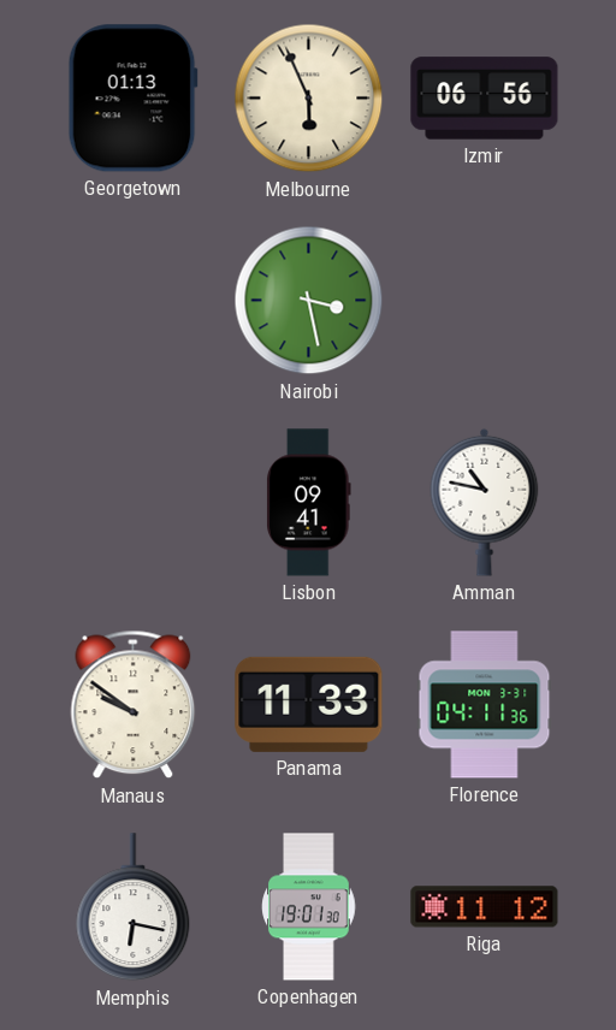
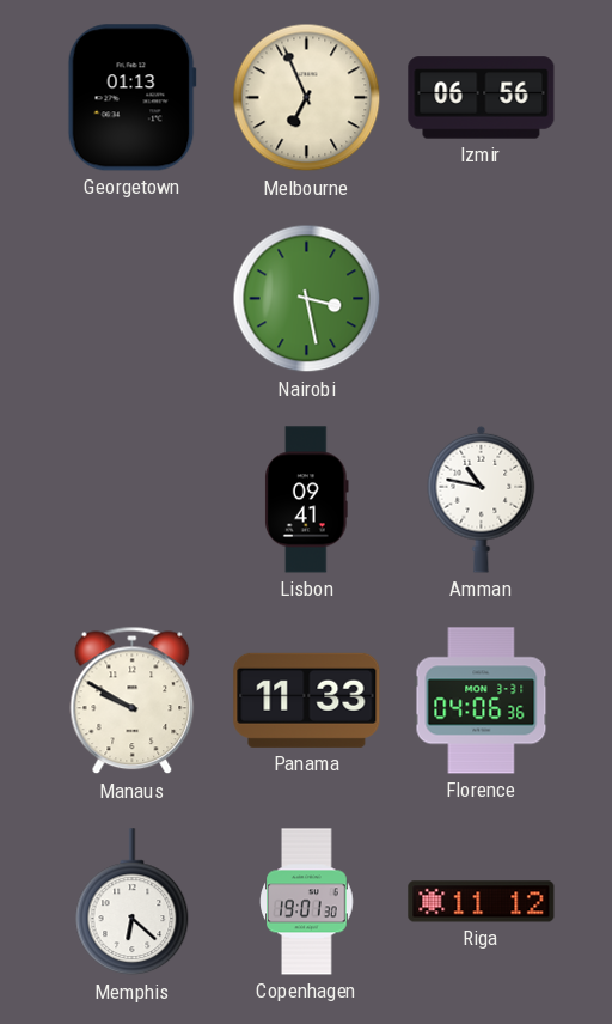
Melbourne: 5:56 -> 6:56
Manaus: 9:51 -> 9:50
Florence: 04:11 -> 04:06
Memphis: 6:17 -> 6:22
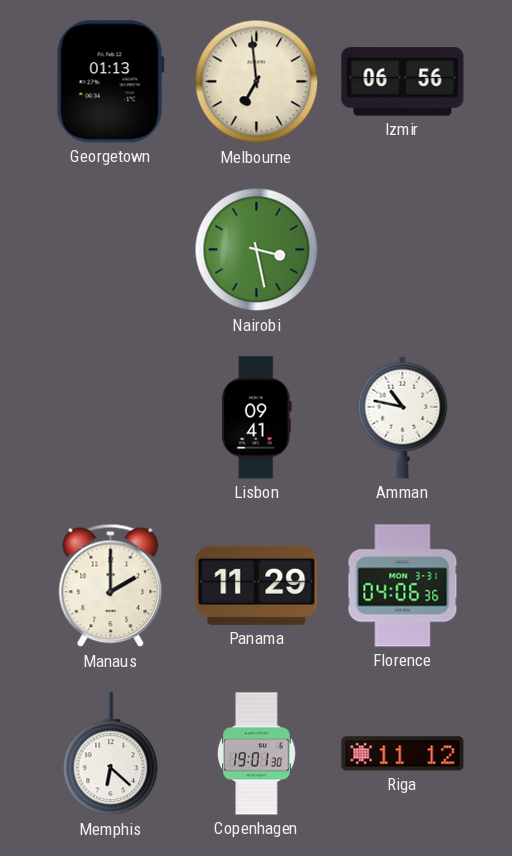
Melbourne: 6:56 -> 6:59
Manaus: 9:50 -> 2:00
Panama: 11:33 -> 11:29
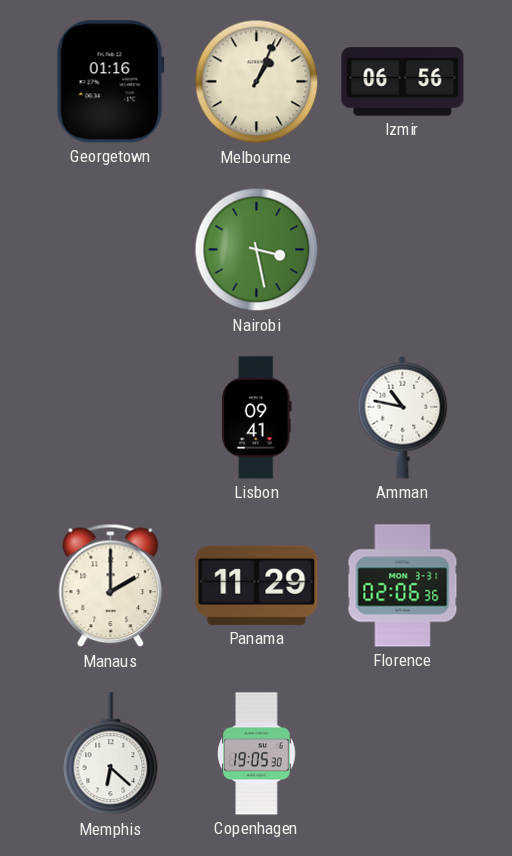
Georgetown: 01:13 -> 01:16
Melbourne: 6:59 -> 1:04
Florence: 04:06 -> 02:06
Copenhagen: 19:01 -> 19:05
Riga: 11:12 -> none
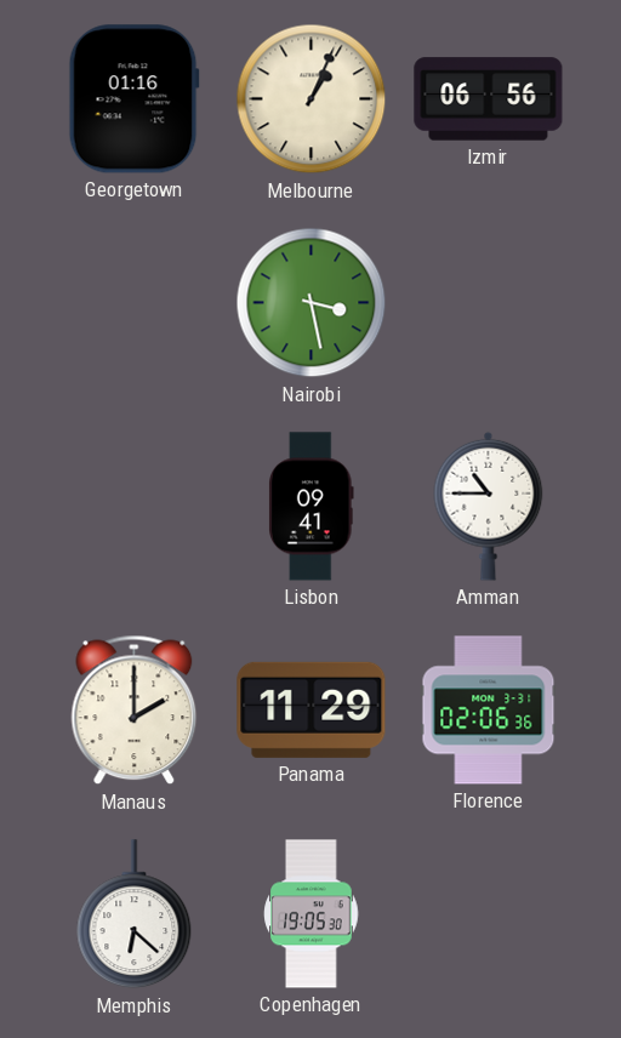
Amman: 10:47 -> 10:45
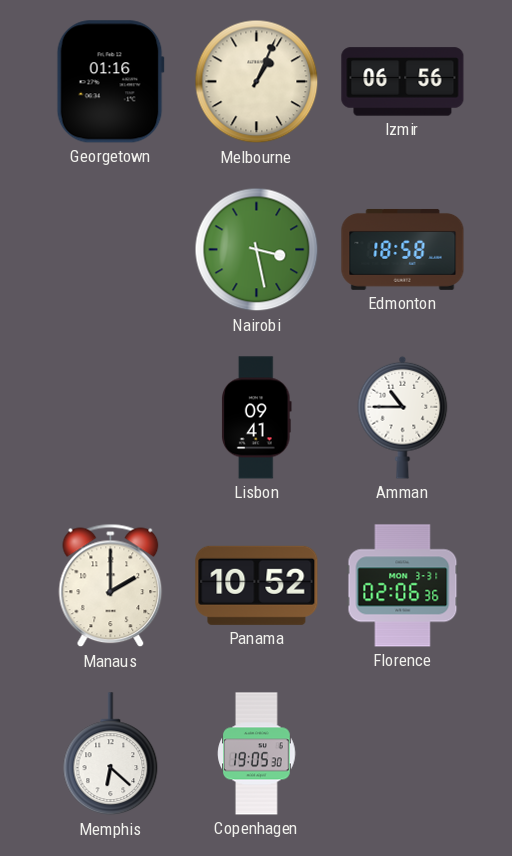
Edmonton: none -> 18:58
Panama: 11:29 -> 10:52
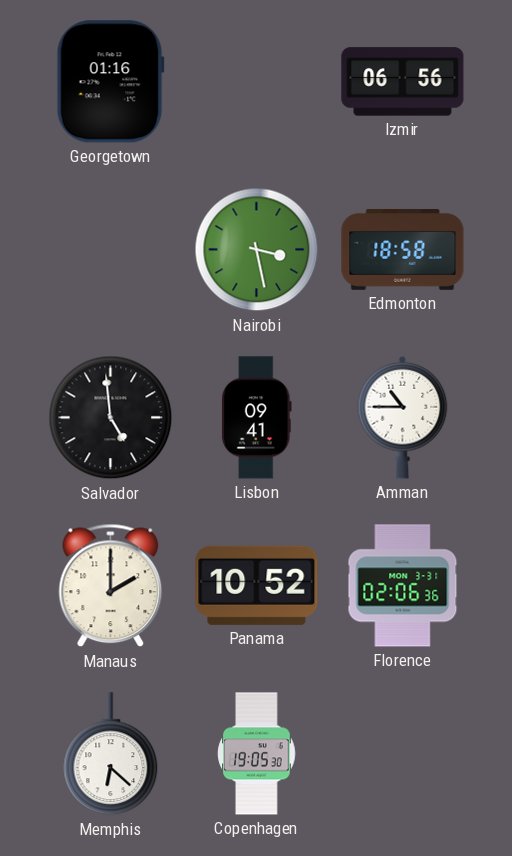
Melbourne: 1:04 -> none
Salvador: none -> 4:59
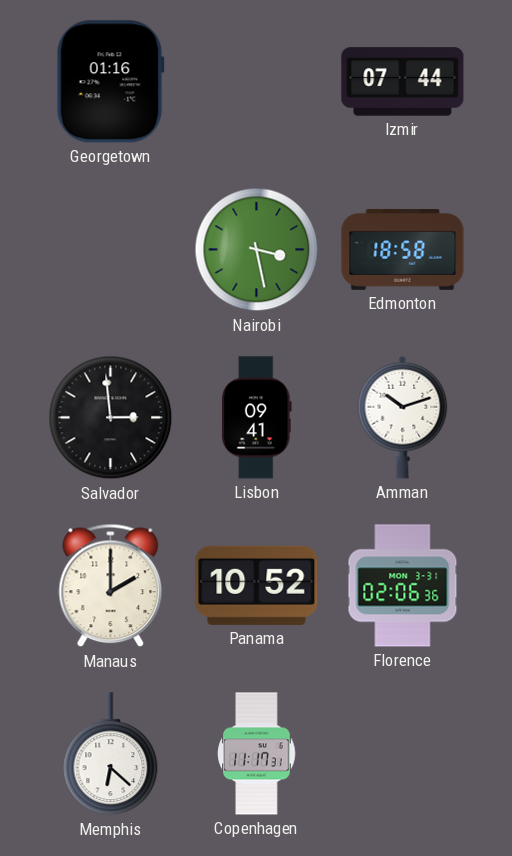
Izmir: 06:56 -> 07:44
Salvador: 4:59 -> 2:59
Amman: 10:45 -> 10:12
Copenhagen: 19:05 -> 11:17
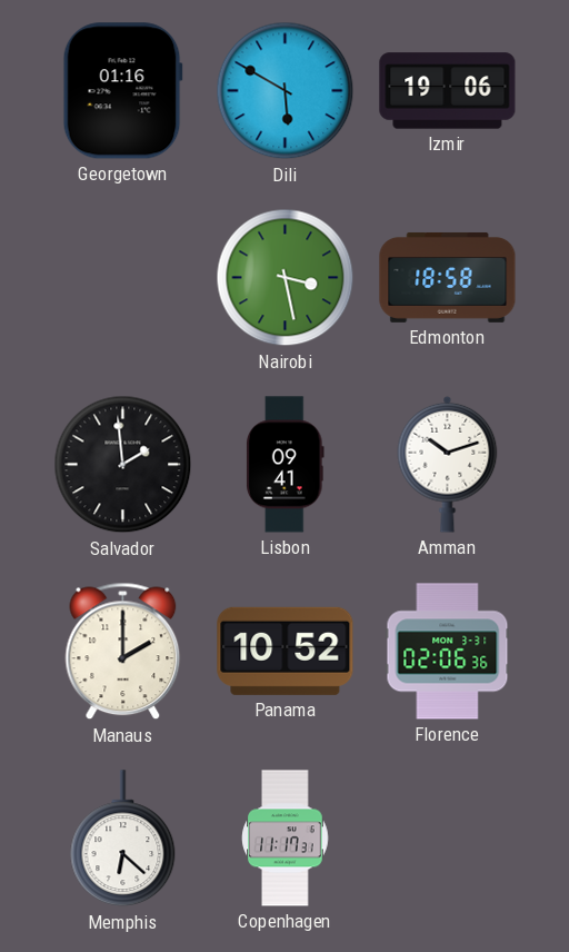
Dili: none -> 5:50
Izmir: 07:44 -> 19:06
Salvador: 2:59 -> 1:59
